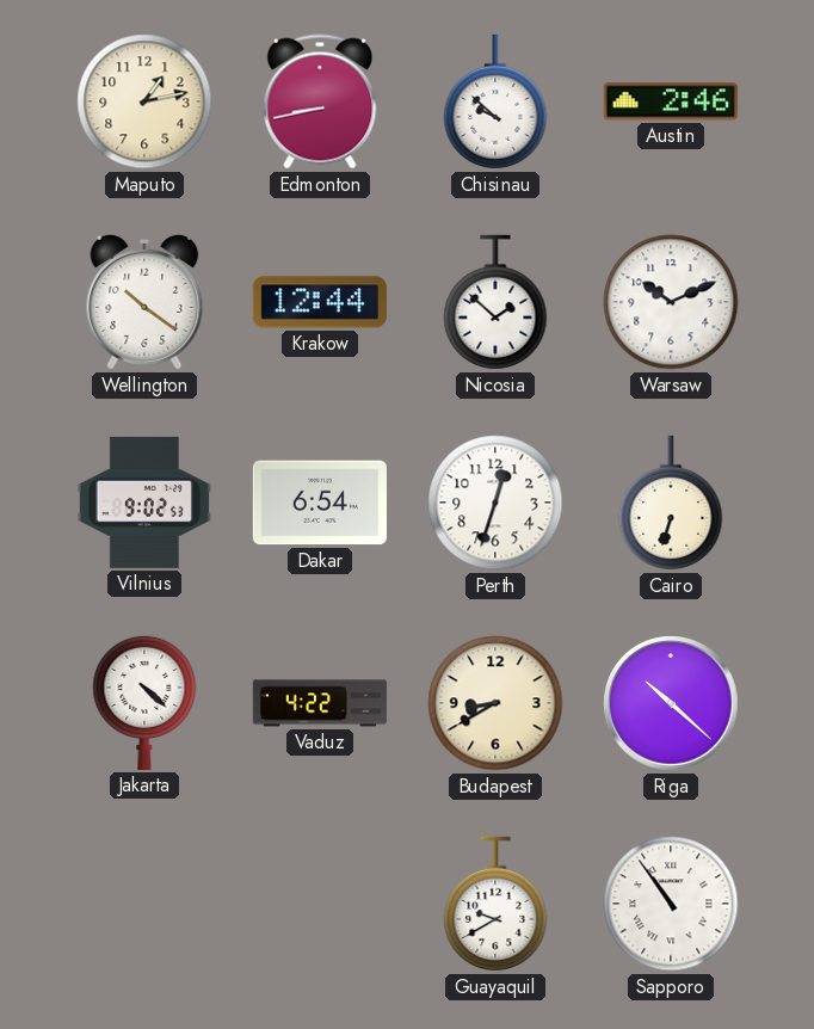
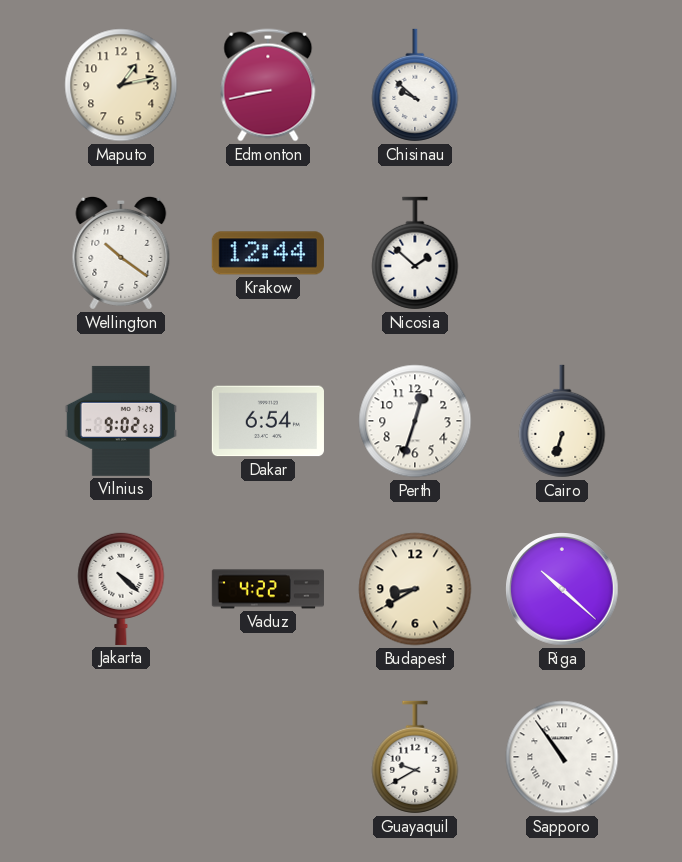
Austin: 2:46 -> none
Warsaw: 10:11 -> none
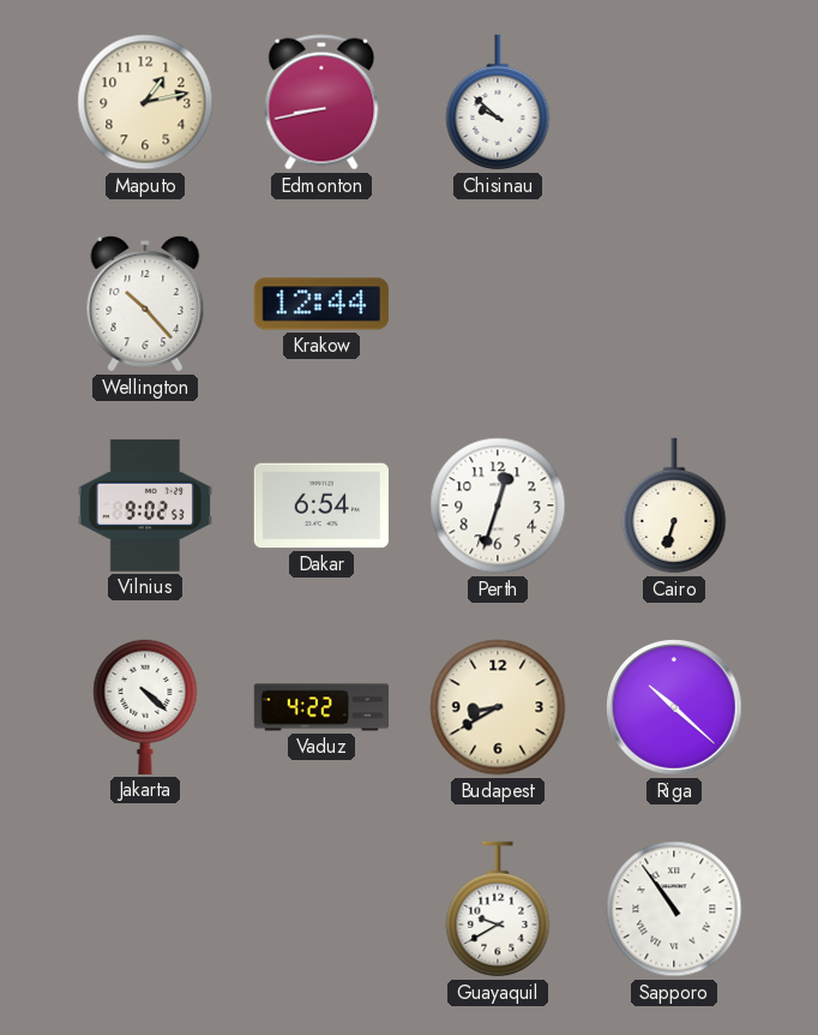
Wellington: 10:21 -> 10:23
Nicosia: 1:52 -> none
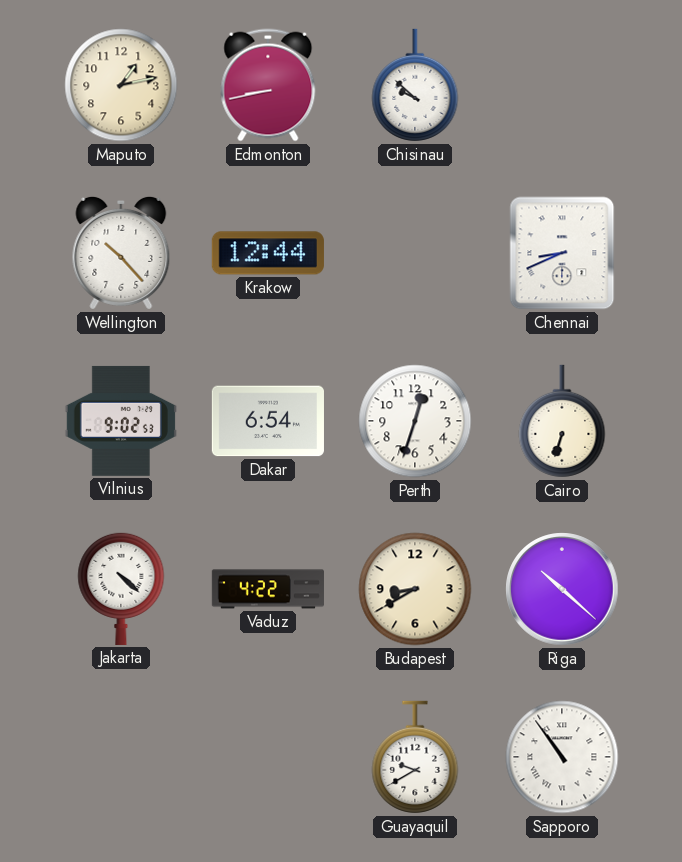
Chennai: none -> 8:41
